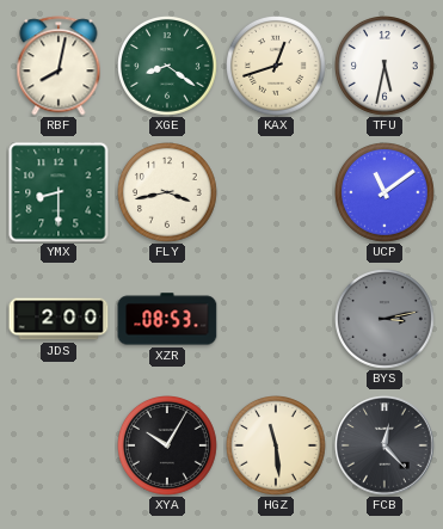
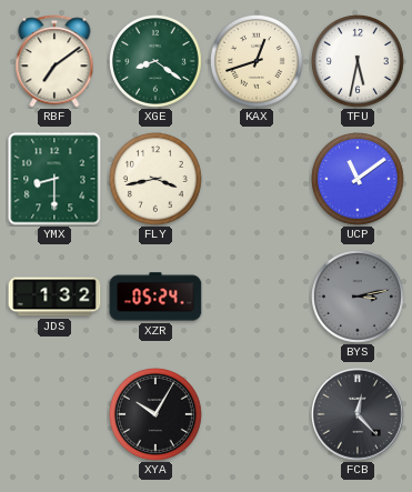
RBF: 8:02 -> 7:09
JDS: 2:00 -> 1:32
XZR: 08:53 -> 05:24
HGZ: 11:29 -> none
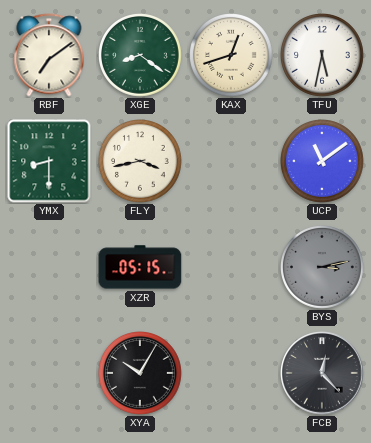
JDS: 1:32 -> none
XZR: 05:24 -> 05:15
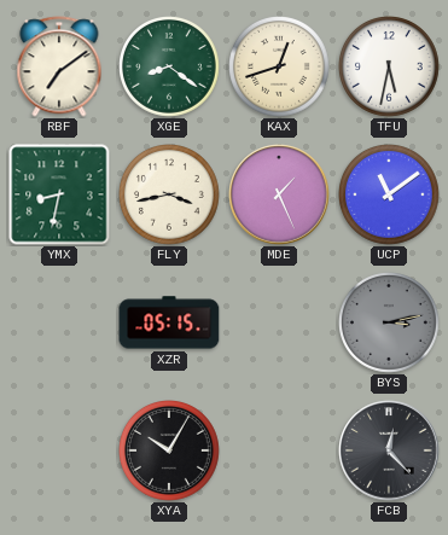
YMX: 8:30 -> 8:32
MDE: none -> 1:26
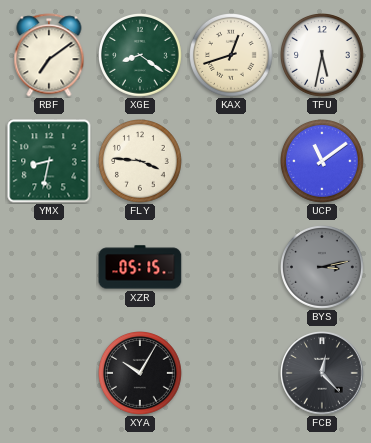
FLY: 3:43 -> 3:46
MDE: 1:26 -> none
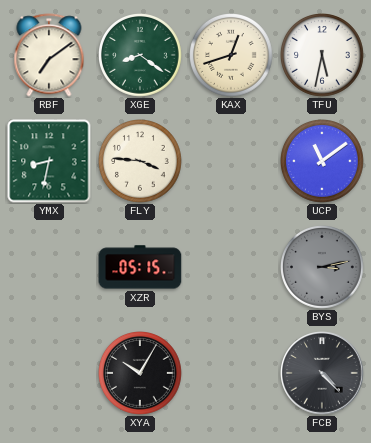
FCB: 12:23 -> 4:23
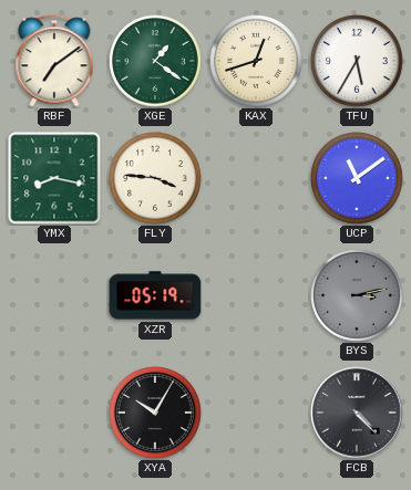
XGE: 8:21 -> 1:21
TFU: 5:32 -> 5:35
YMX: 8:32 -> 8:17
XZR: 05:15 -> 05:19
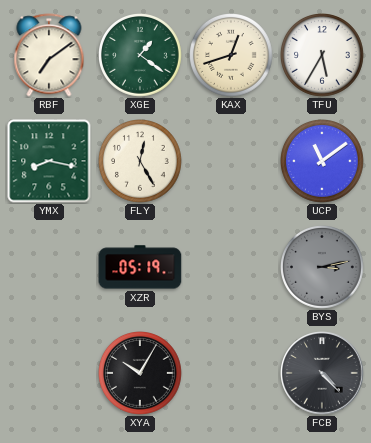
FLY: 3:46 -> 12:25
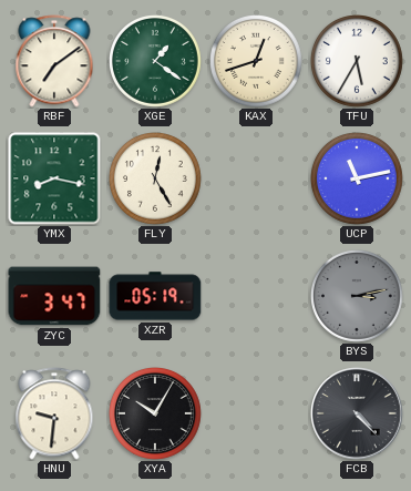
UCP: 11:09 -> 11:13
ZYC: none -> 3:47
HNU: none -> 9:31
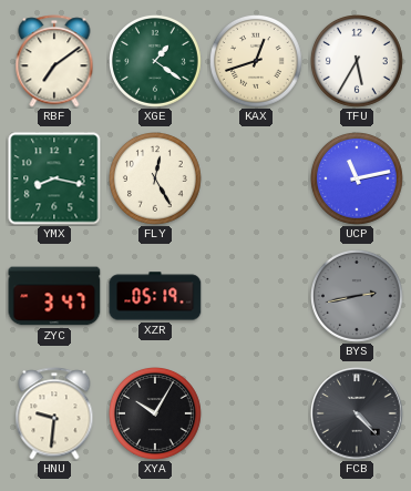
BYS: 3:13 -> 2:43
